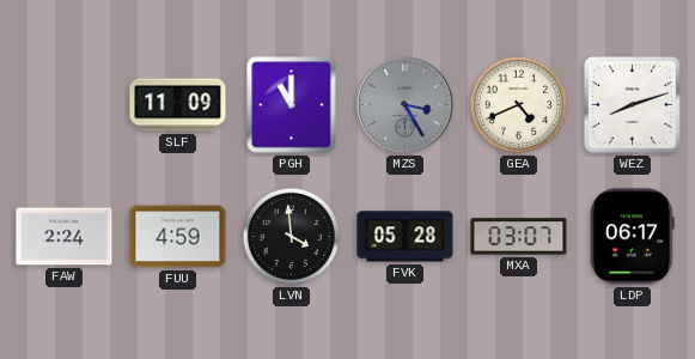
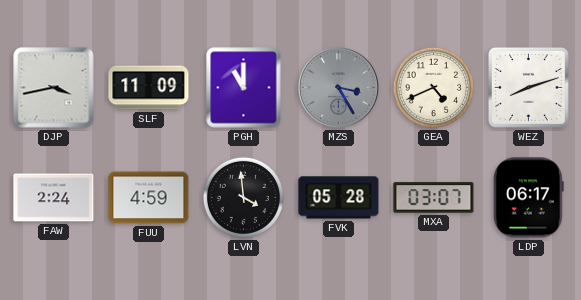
DJP: none -> 3:43
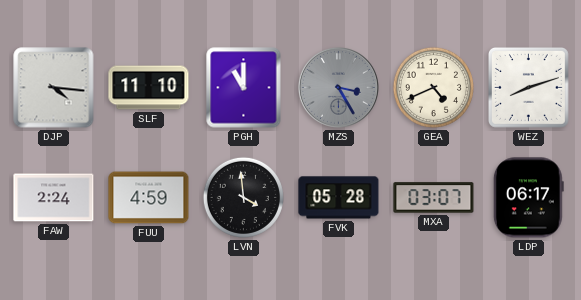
DJP: 3:43 -> 4:16
SLF: 11:09 -> 11:10
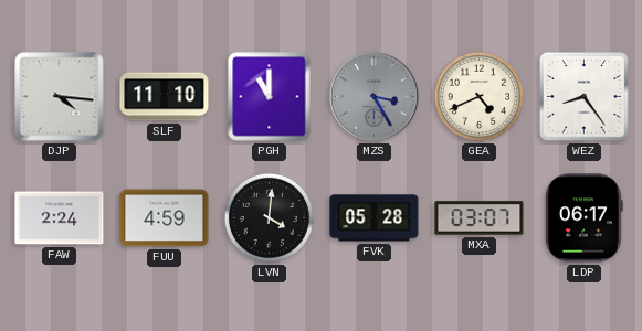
WEZ: 8:12 -> 8:24
LVN: 3:59 -> 4:01
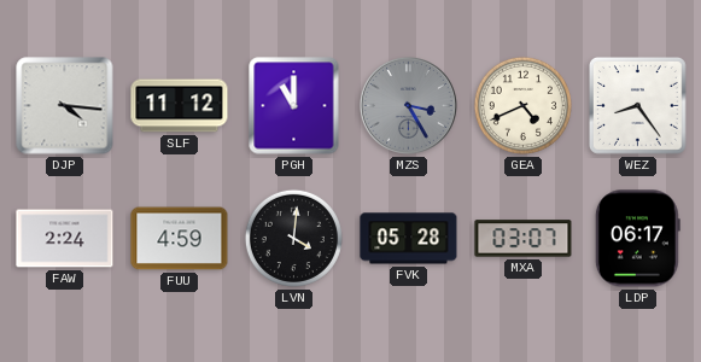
SLF: 11:10 -> 11:12
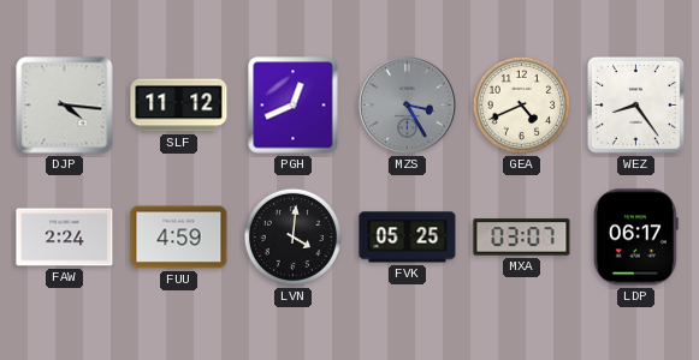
PGH: 11:00 -> 12:41
FVK: 05:28 -> 05:25
